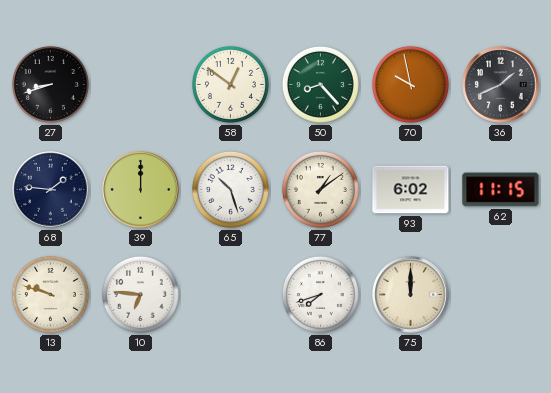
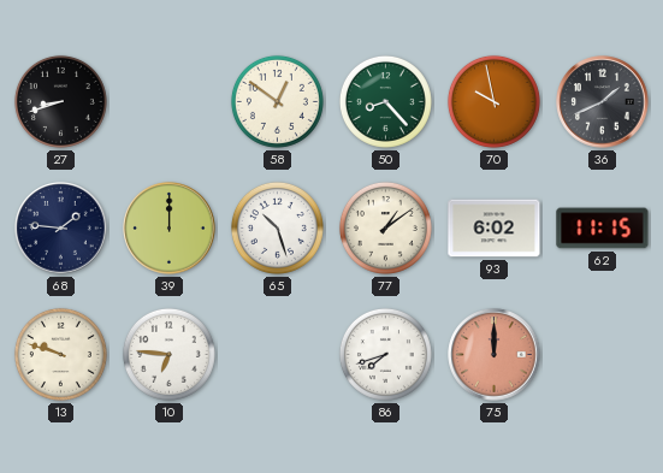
75 dial: cream -> salmon
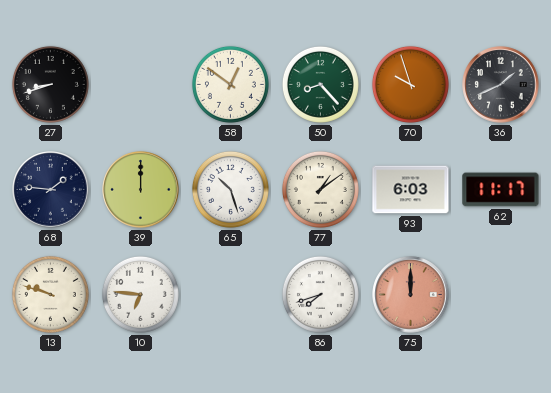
70: 9:58 -> 9:57
93: 6:02 -> 6:03
62: 11:15 -> 11:17
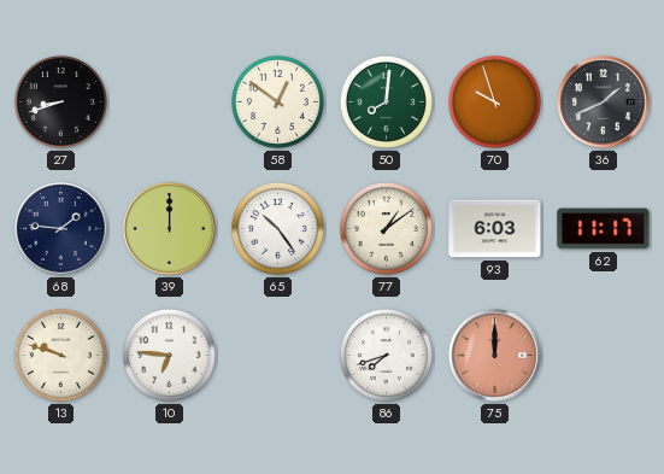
50: 8:23 -> 8:01
65: 10:27 -> 10:24
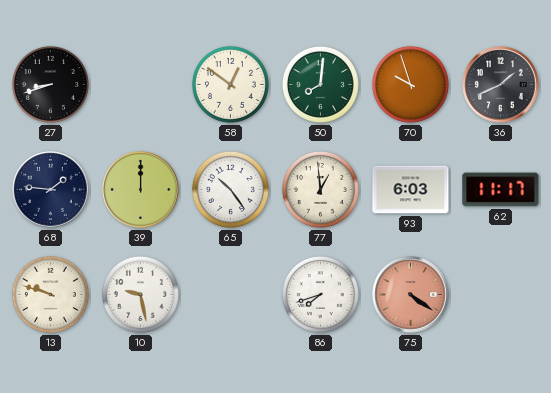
77: 1:09 -> 12:59
10: 6:46 -> 9:28
75: 12:00 -> 4:21
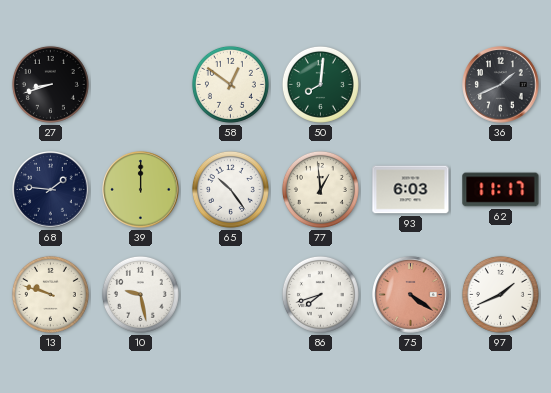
70: 9:57 -> none
97: none -> 1:41
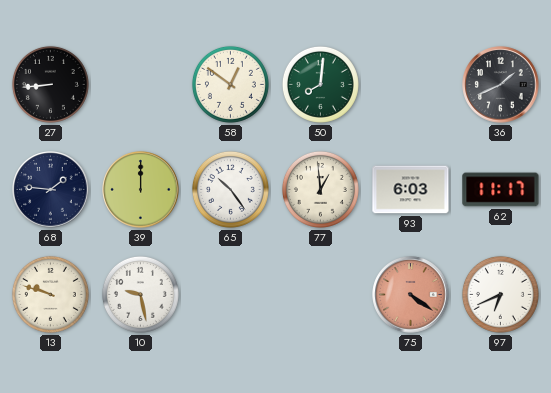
27: 8:42 -> 8:44
86: 7:42 -> none
97: 1:41 -> 6:41
